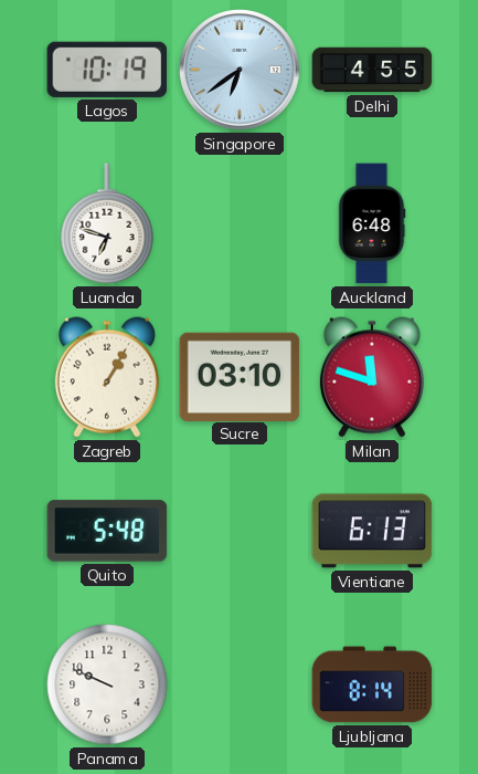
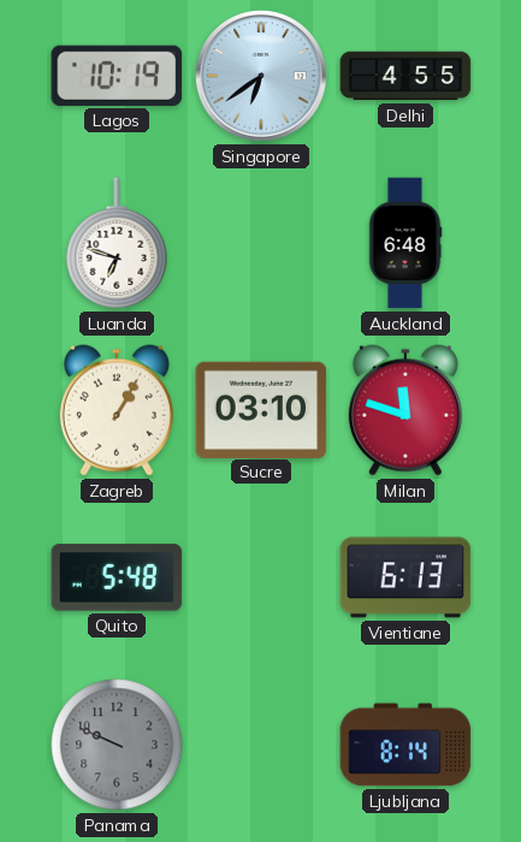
Panama dial: white -> grey
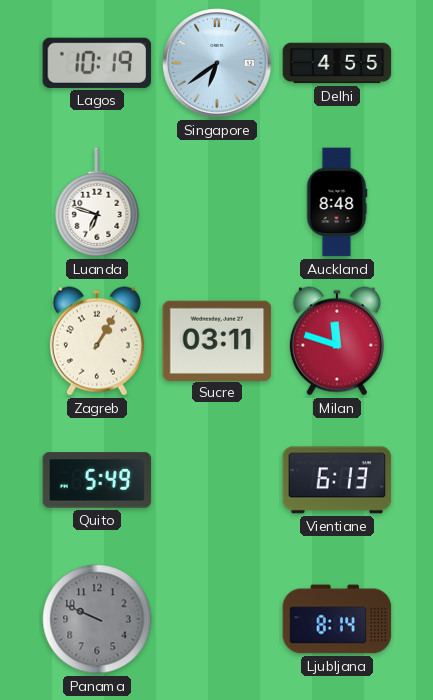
Auckland: 6:48 -> 8:48
Sucre: 03:10 -> 03:11
Quito: 5:48 -> 5:49
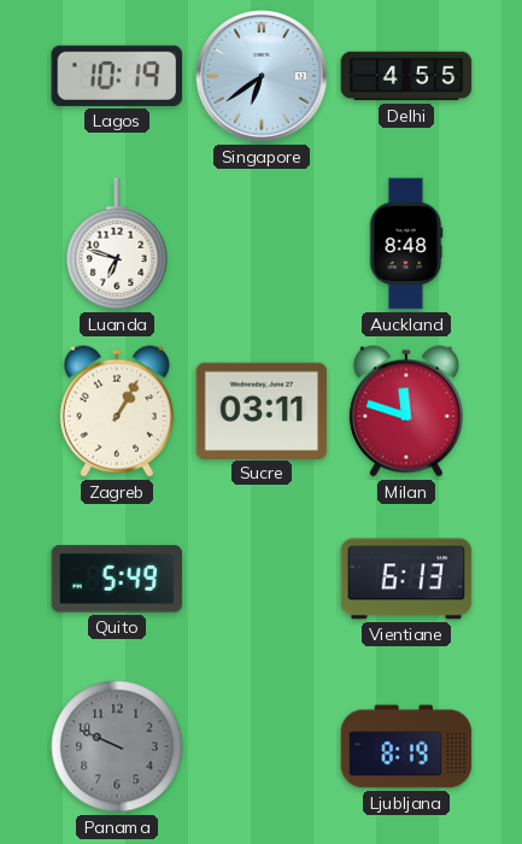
Ljubljana: 8:14 -> 8:19
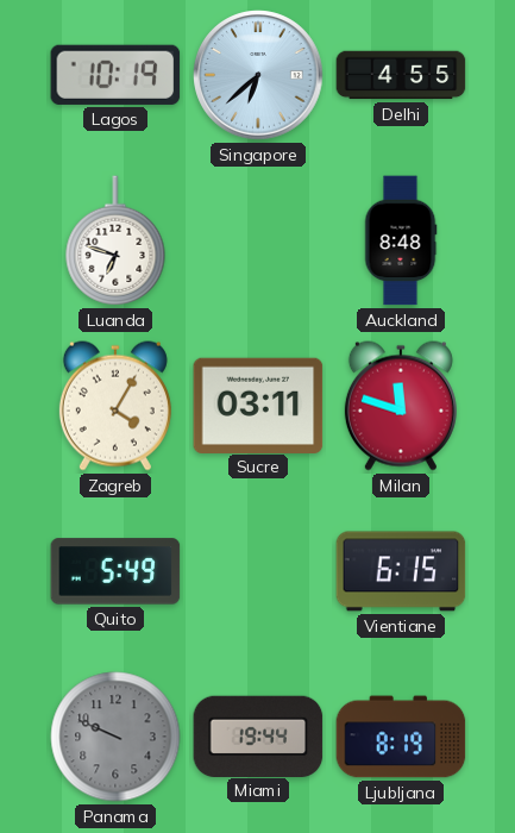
Singapore: 6:39 -> 6:38
Zagreb: 1:05 -> 4:05
Vientiane: 6:13 -> 6:15
Miami: none -> 19:44
